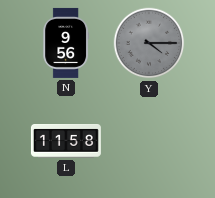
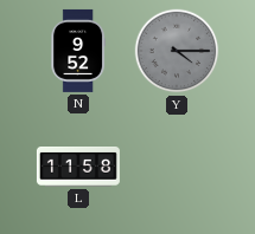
N: 9:56 -> 9:52
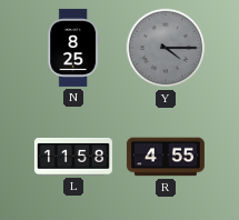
N: 9:52 -> 8:25
R: none -> 4:55
